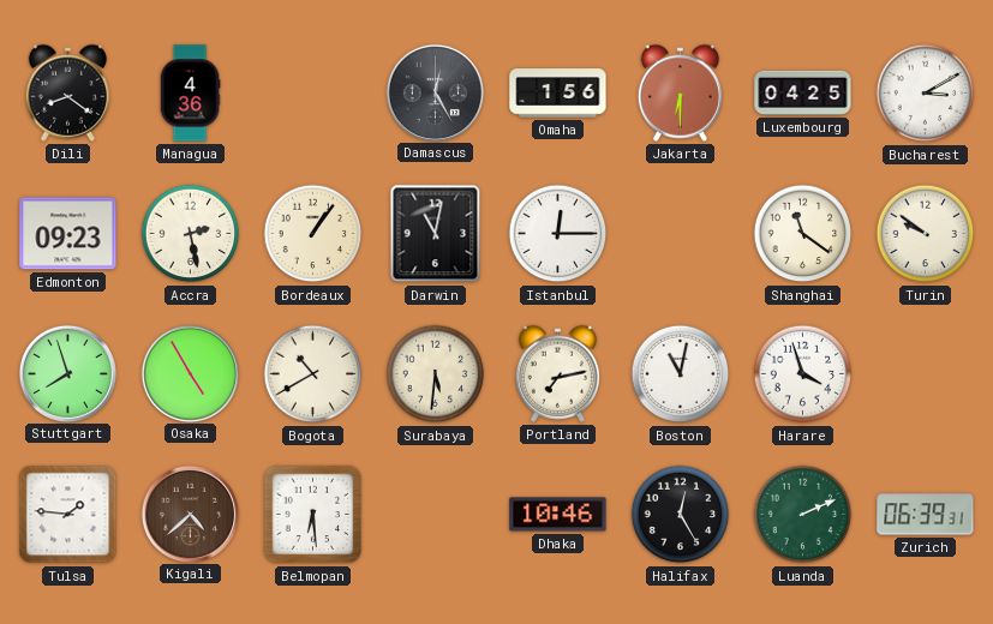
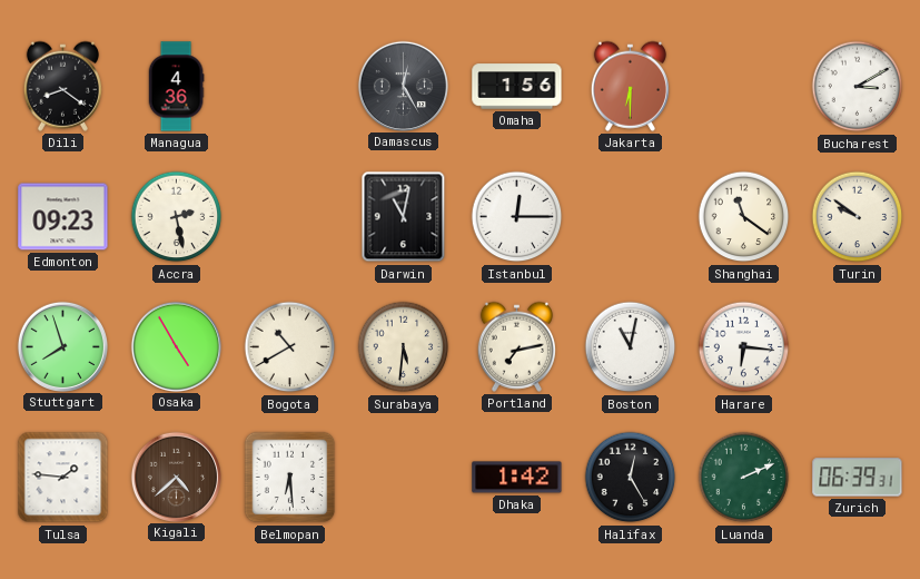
Luxembourg: 04:25 -> none
Bordeaux: 1:06 -> none
Harare: 3:57 -> 6:16
Dhaka: 10:46 -> 1:42
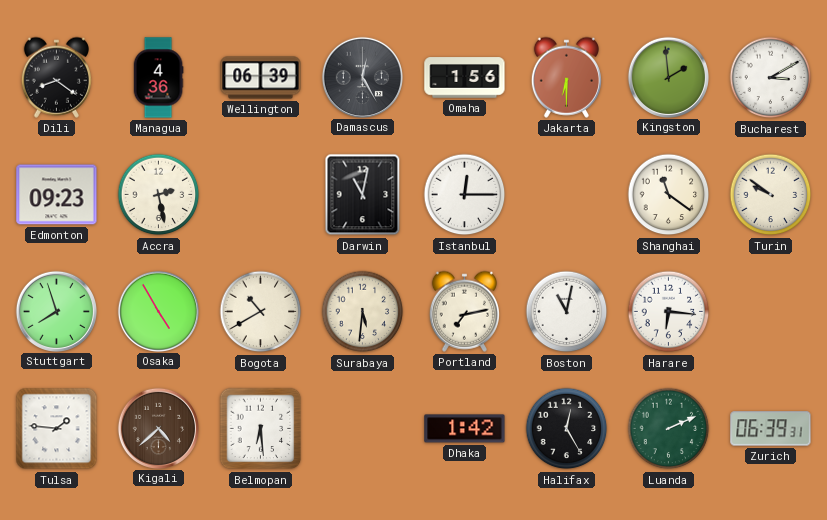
Wellington: none -> 06:39
Kingston: none -> 1:59
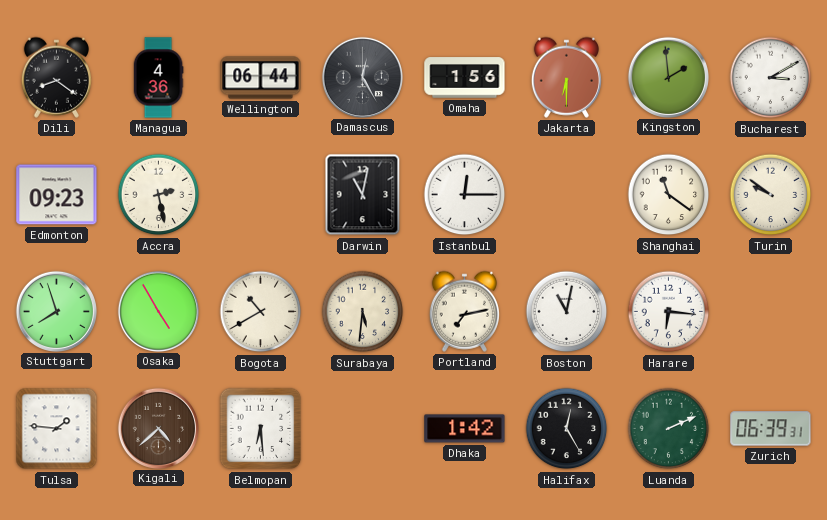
Wellington: 06:39 -> 06:44
